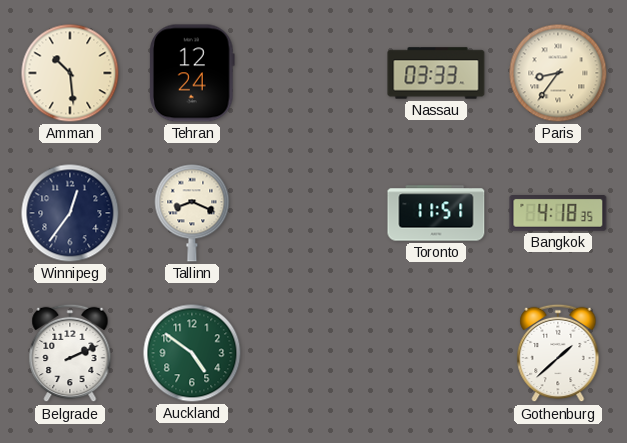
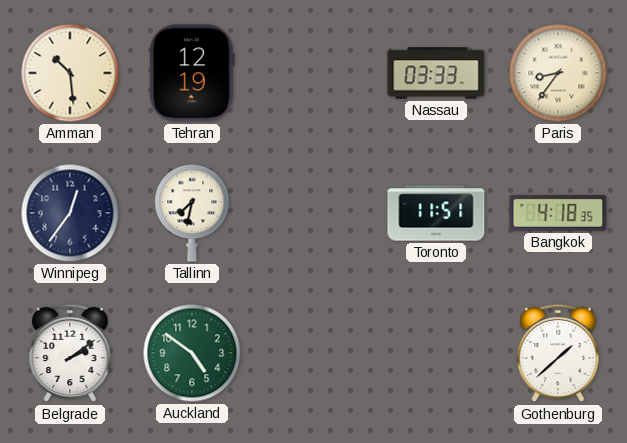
Tehran: 12:24 -> 12:19
Tallinn: 8:19 -> 7:32
Belgrade: 2:11 -> 2:09
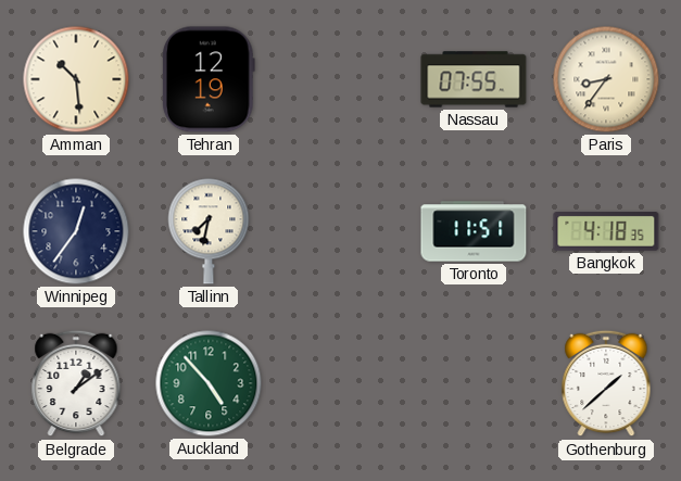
Nassau: 03:33 -> 07:55
Belgrade: 2:09 -> 1:09
Auckland: 4:51 -> 4:53
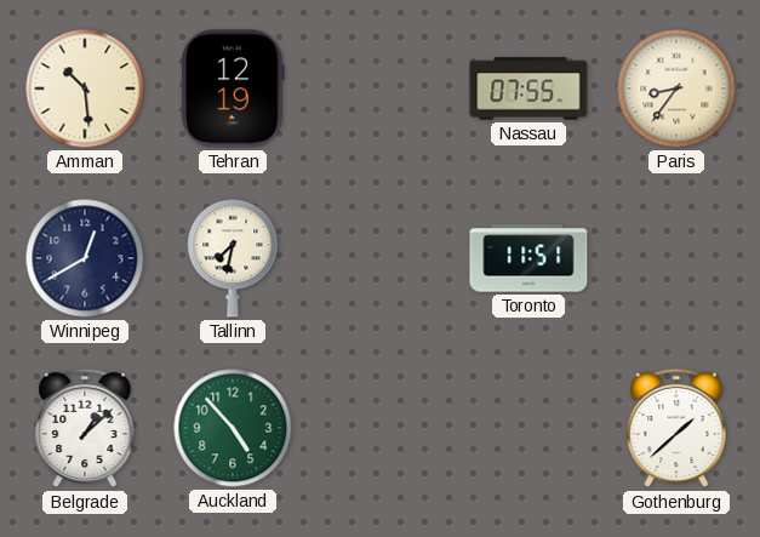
Winnipeg: 12:36 -> 12:40
Bangkok: 4:18 -> none
Belgrade: 1:09 -> 1:08
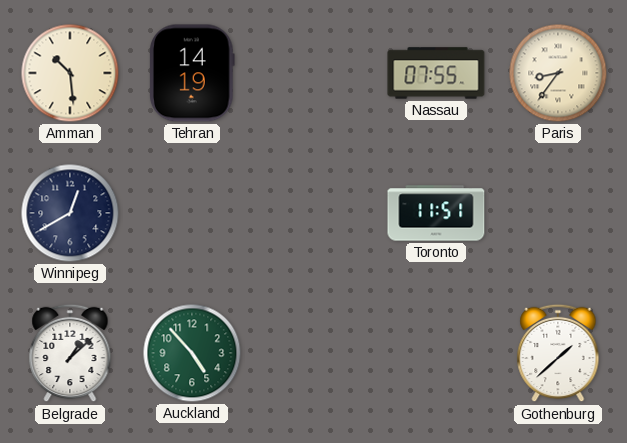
Tehran: 12:19 -> 14:19
Tallinn: 7:32 -> none
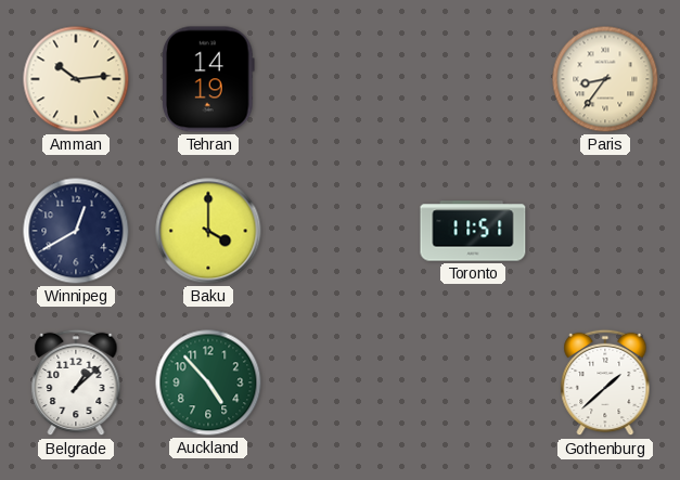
Amman: 10:29 -> 10:14
Nassau: 07:55 -> none
Baku: none -> 4:00
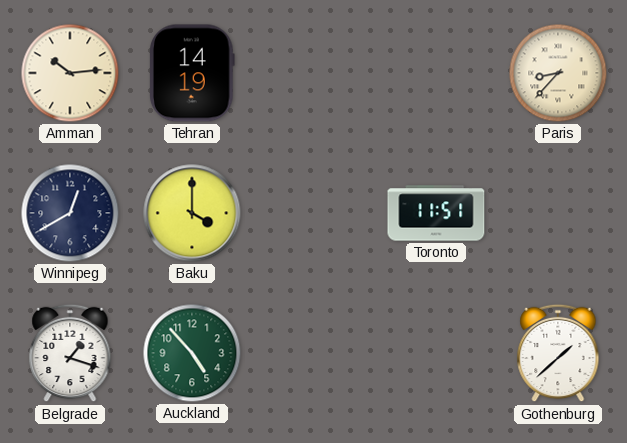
Paris: 8:36 -> 8:37
Belgrade: 1:08 -> 1:18
